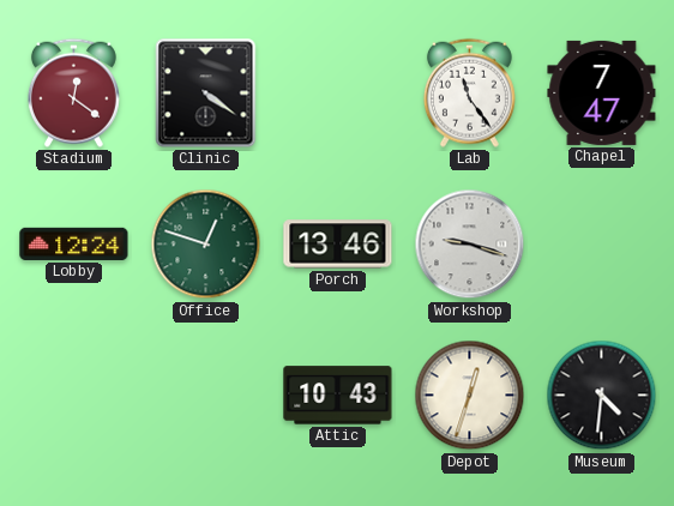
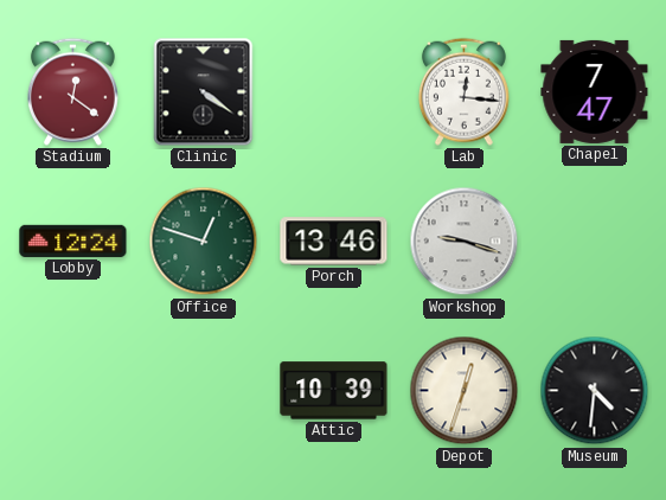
Lab: 11:24 -> 12:16
Attic: 10:43 -> 10:39
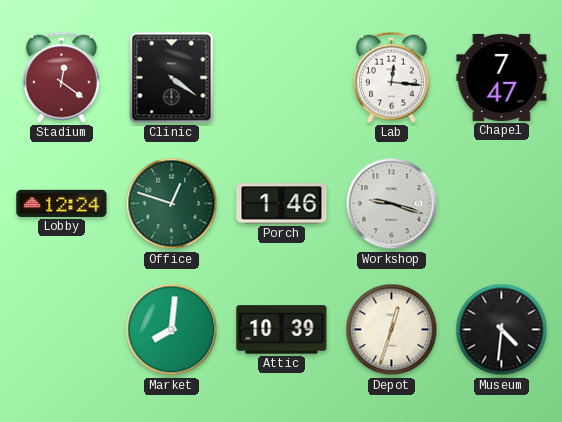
Porch: 13:46 -> 1:46
Market: none -> 8:01
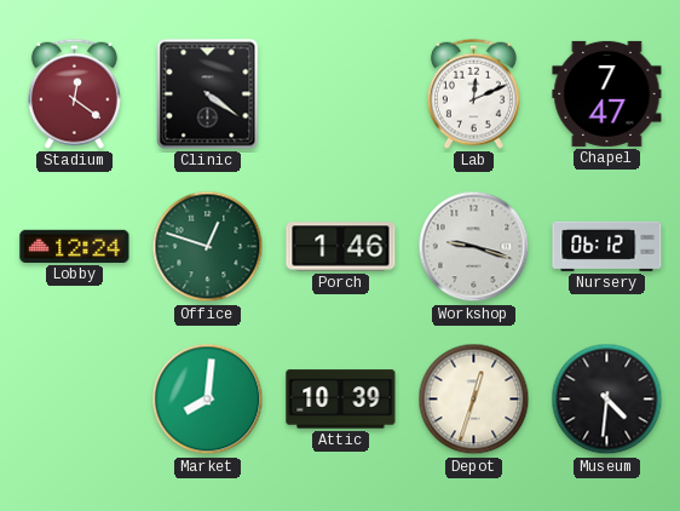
Lab: 12:16 -> 12:11
Nursery: none -> 06:12
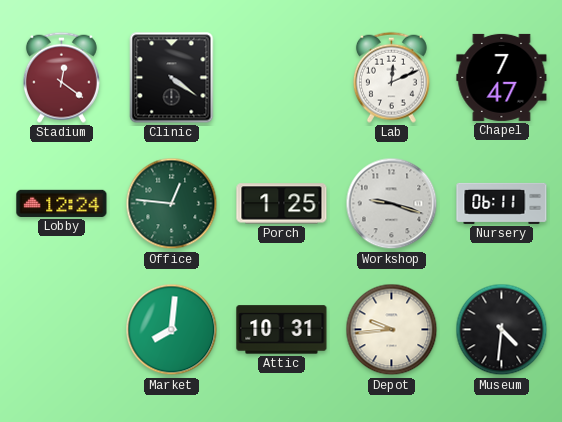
Office: 12:48 -> 12:46
Porch: 1:46 -> 1:25
Nursery: 06:12 -> 06:11
Attic: 10:39 -> 10:31
Depot: 12:33 -> 9:44
